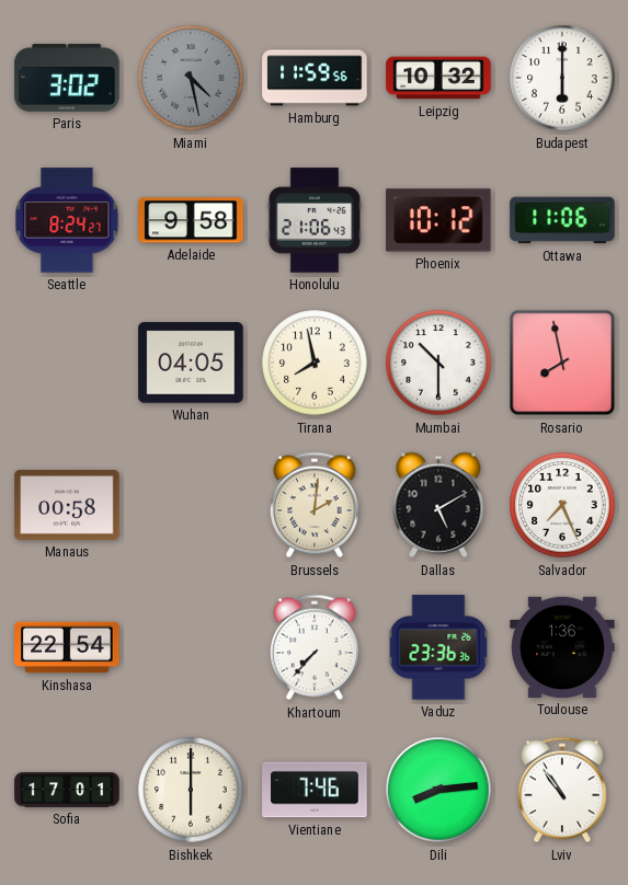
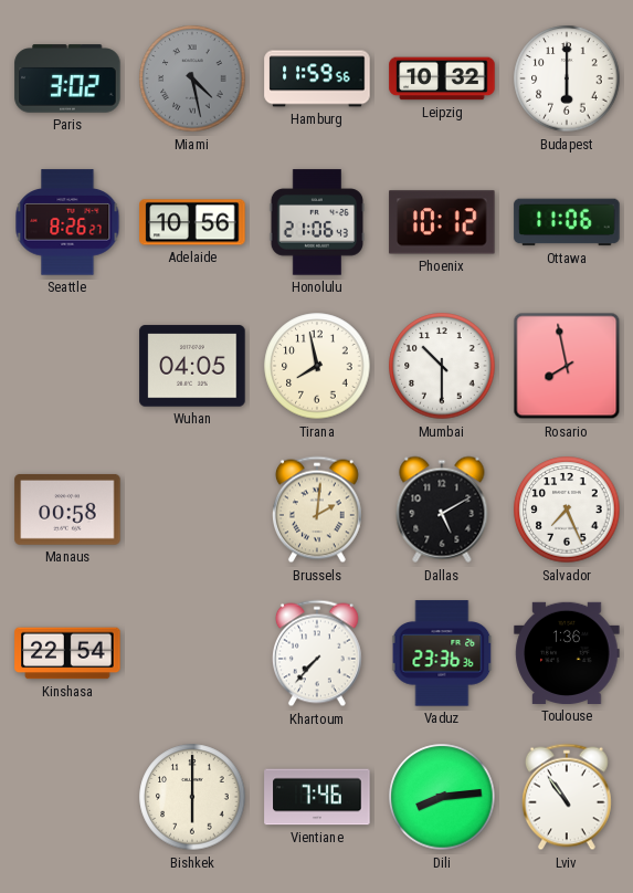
Seattle: 8:24 -> 8:26
Adelaide: 9:58 -> 10:56
Sofia: 17:01 -> none
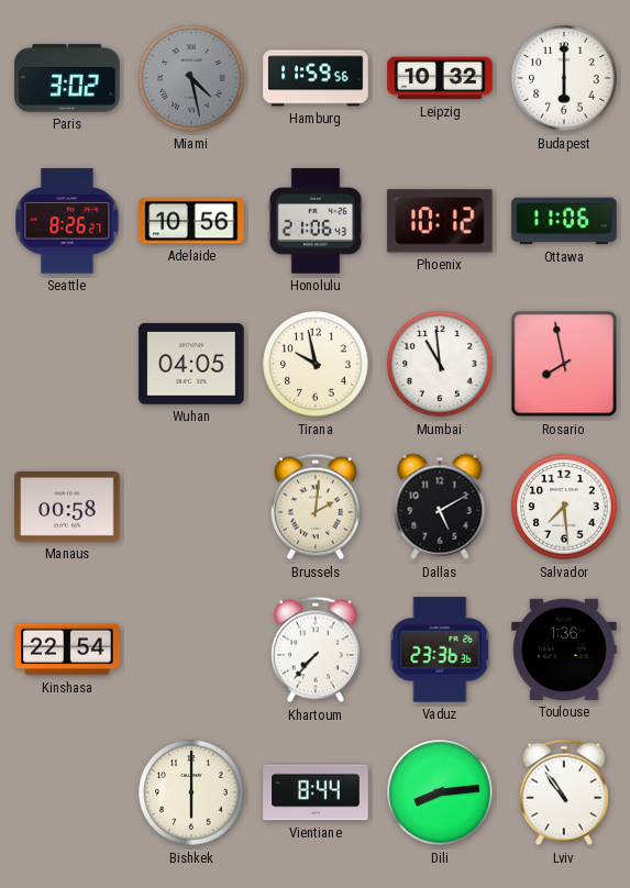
Tirana: 7:58 -> 9:58
Mumbai: 10:30 -> 10:59
Salvador: 7:26 -> 7:29
Vientiane: 7:46 -> 8:44
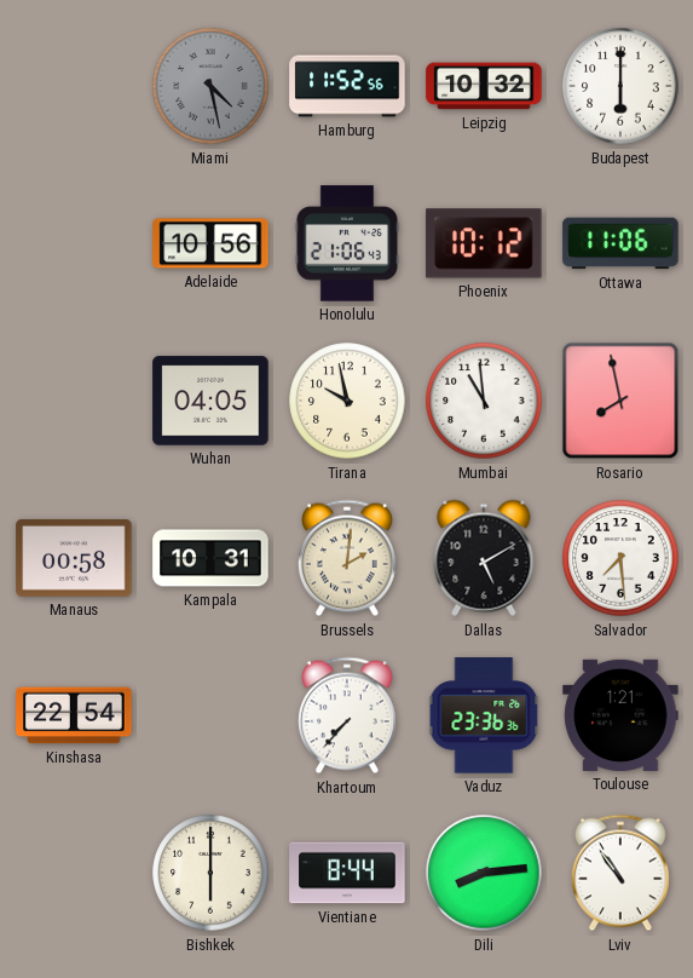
Paris: 3:02 -> none
Hamburg: 11:59 -> 11:52
Seattle: 8:26 -> none
Kampala: none -> 10:31
Toulouse: 1:36 -> 1:21
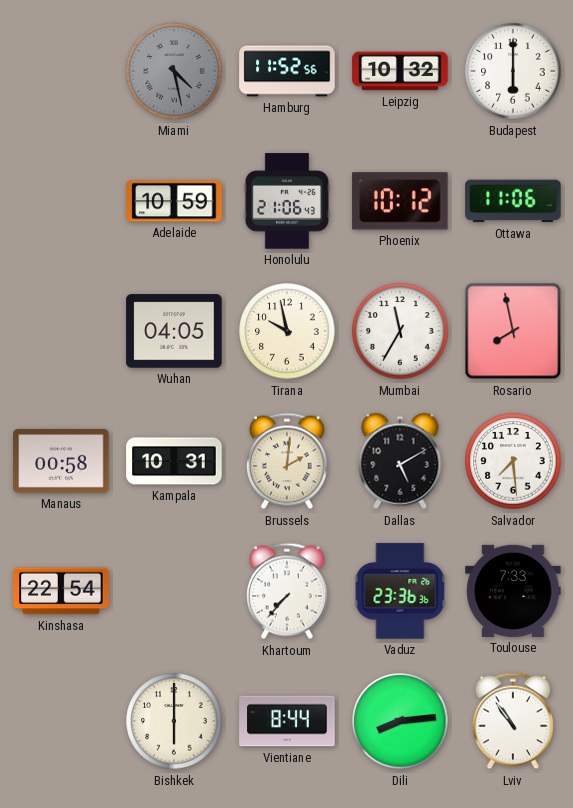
Adelaide: 10:56 -> 10:59
Mumbai: 10:59 -> 11:35
Toulouse: 1:21 -> 7:33
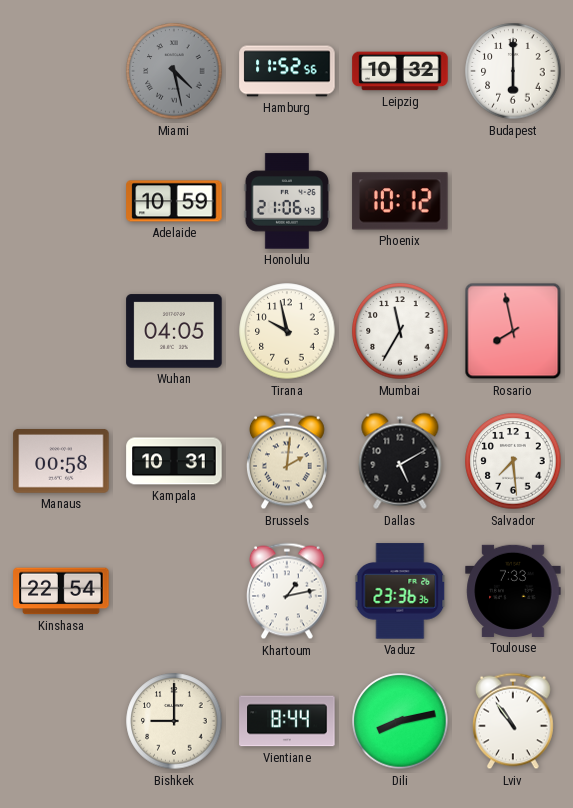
Ottawa: 11:06 -> none
Khartoum: 7:37 -> 1:13
Bishkek: 6:00 -> 9:00
Dili: 8:14 -> 8:13
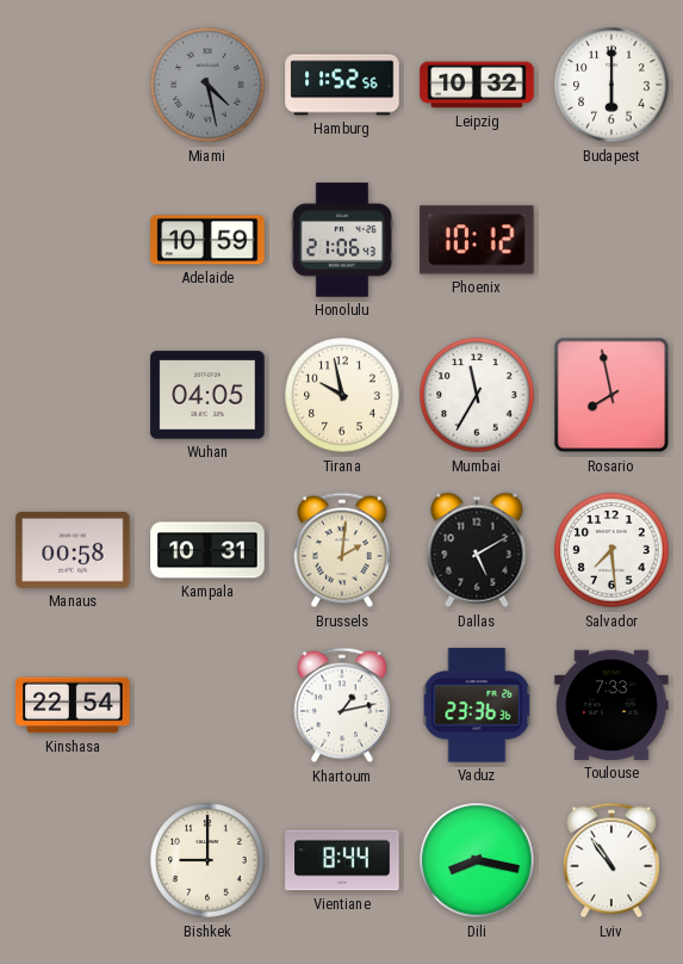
Dili: 8:13 -> 8:17
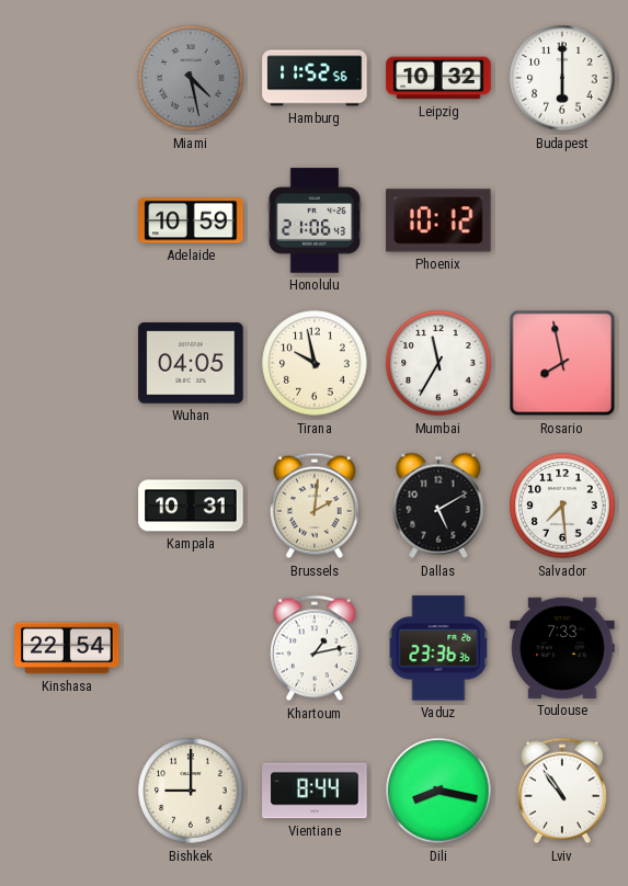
Manaus: 00:58 -> none
